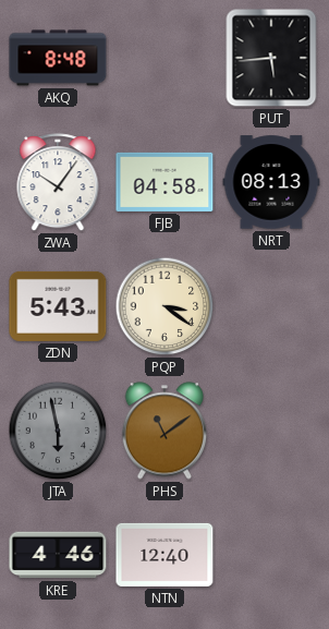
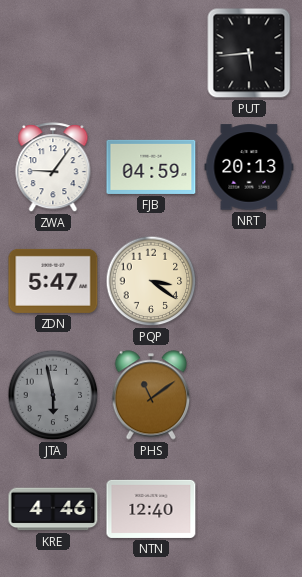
AKQ: 8:48 -> none
ZWA: 10:06 -> 9:06
FJB: 04:58 -> 04:59
NRT: 08:13 -> 20:13
ZDN: 5:43 -> 5:47
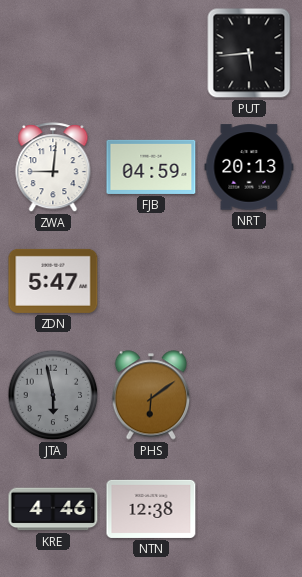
ZWA: 9:06 -> 9:01
PQP: 3:21 -> none
PHS: 11:09 -> 6:09
NTN: 12:40 -> 12:38
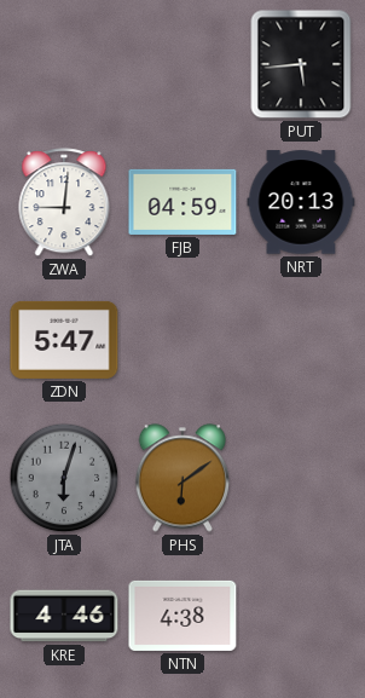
JTA: 5:58 -> 6:03
NTN: 12:38 -> 4:38
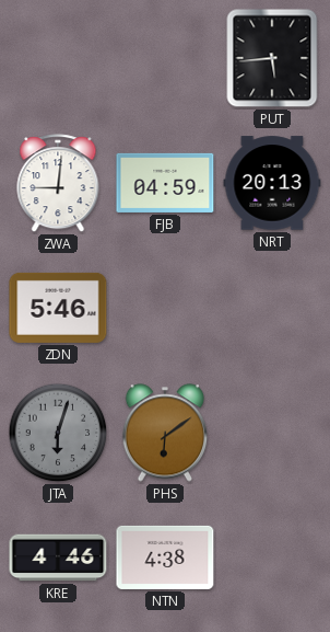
ZDN: 5:47 -> 5:46
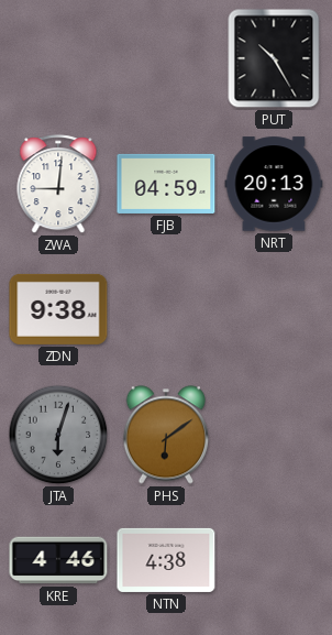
PUT: 5:44 -> 10:25
ZDN: 5:46 -> 9:38
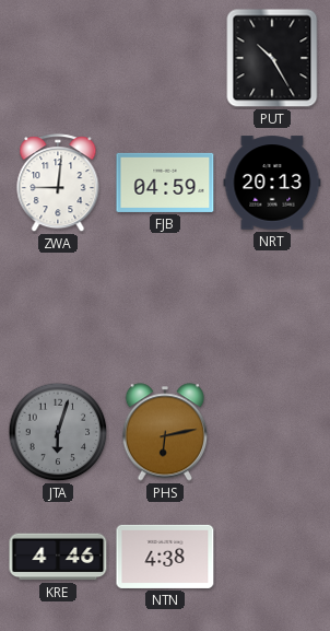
ZDN: 9:38 -> none
PHS: 6:09 -> 6:13
